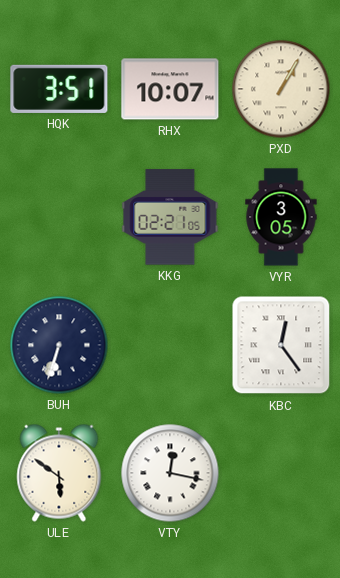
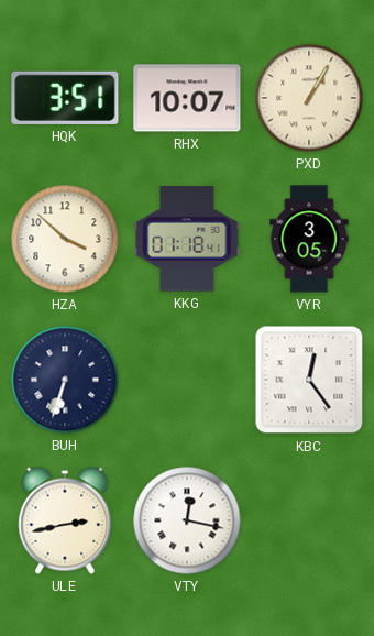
HZA: none -> 3:52
KKG: 02:21 -> 01:18
ULE: 5:51 -> 2:43
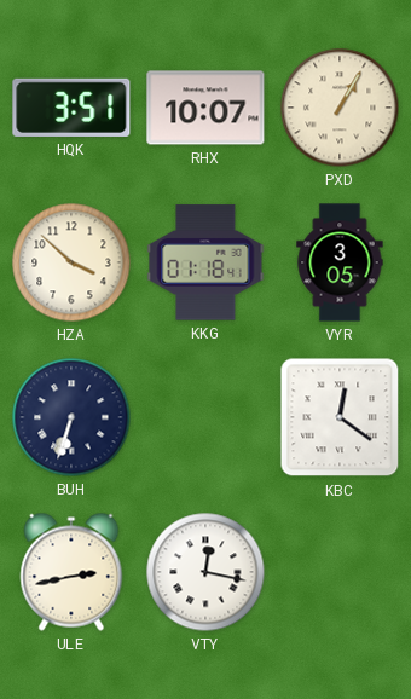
KBC: 12:24 -> 12:21
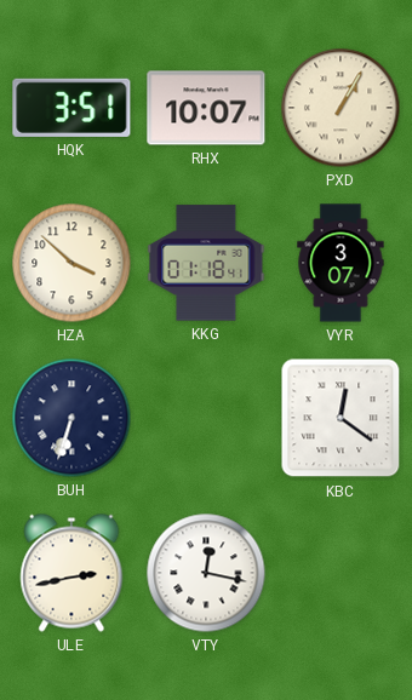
VYR: 3:05 -> 3:07
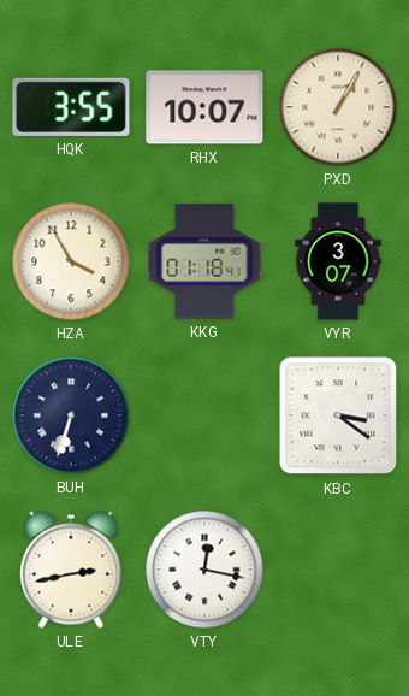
HQK: 3:51 -> 3:55
HZA: 3:52 -> 3:55
KBC: 12:21 -> 3:21
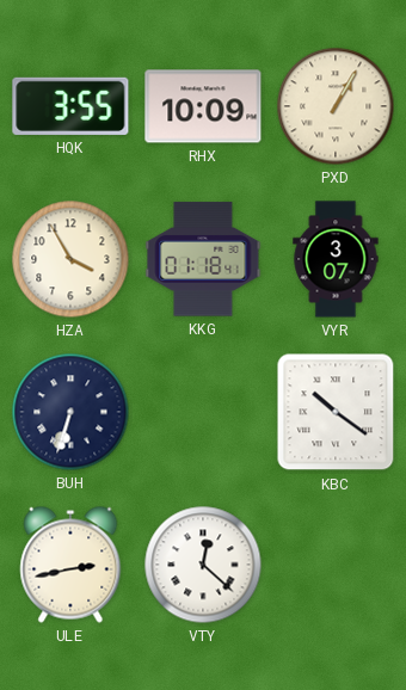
RHX: 10:07 -> 10:09
KBC: 3:21 -> 10:21
VTY: 12:17 -> 12:22
